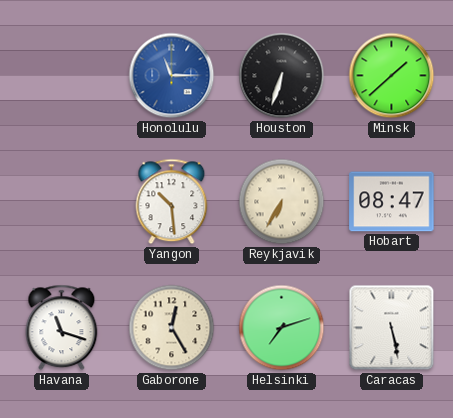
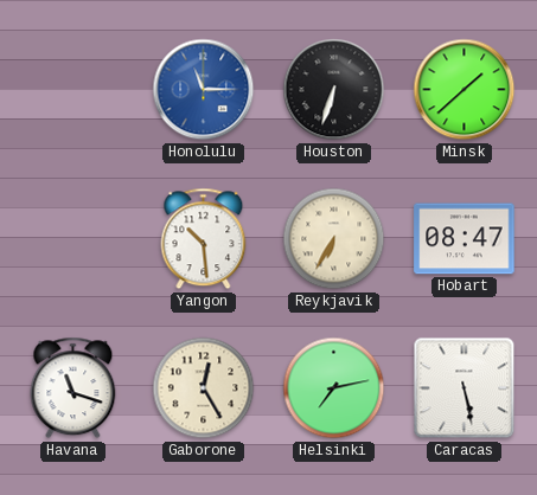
Helsinki: 7:12 -> 7:13
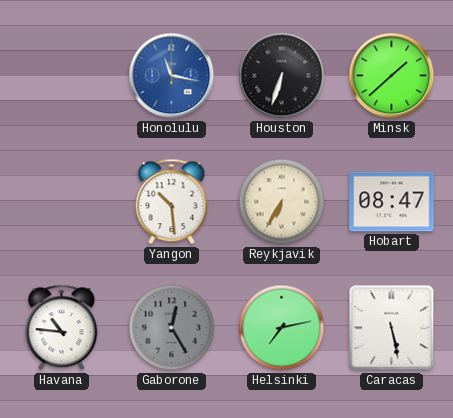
Honolulu: 11:15 -> 11:17
Havana: 11:18 -> 10:46
Gaborone dial: cream -> grey
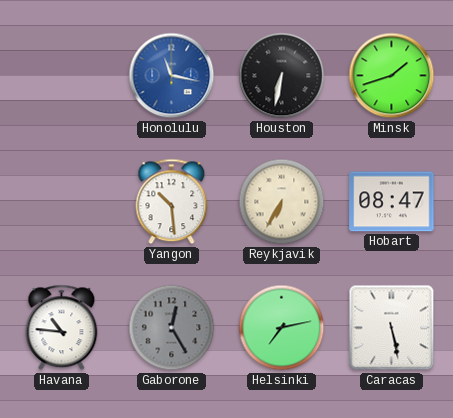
Houston: 6:33 -> 6:32
Minsk: 1:38 -> 1:42
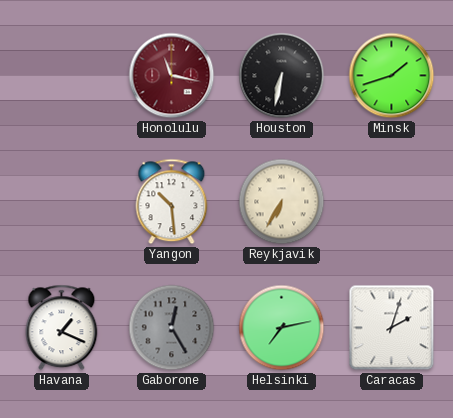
Honolulu dial: blue -> burgundy
Hobart: 08:47 -> none
Havana: 10:46 -> 1:19
Caracas: 5:28 -> 2:03
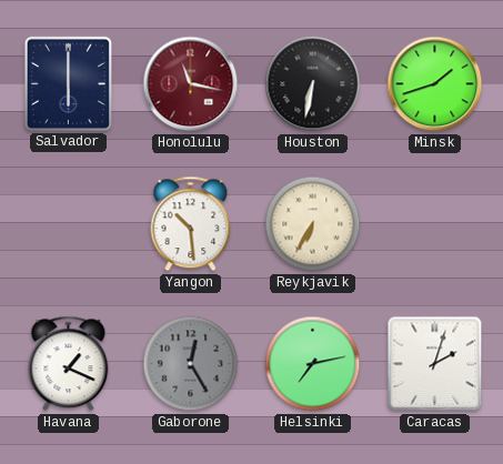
Salvador: none -> 6:00
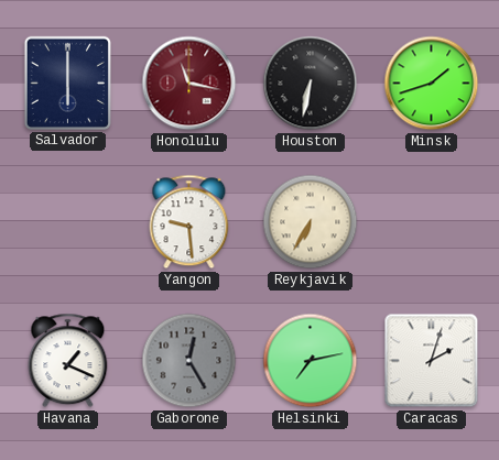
Yangon: 10:29 -> 9:29
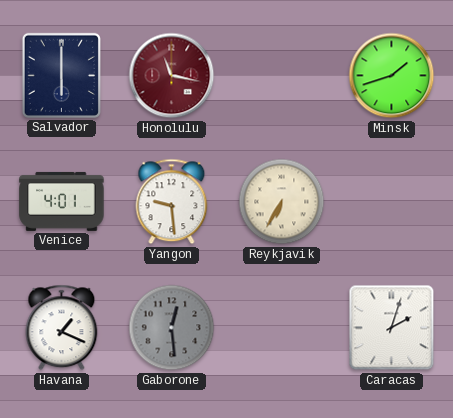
Houston: 6:32 -> none
Venice: none -> 4:01
Gaborone: 12:25 -> 12:29
Helsinki: 7:13 -> none
